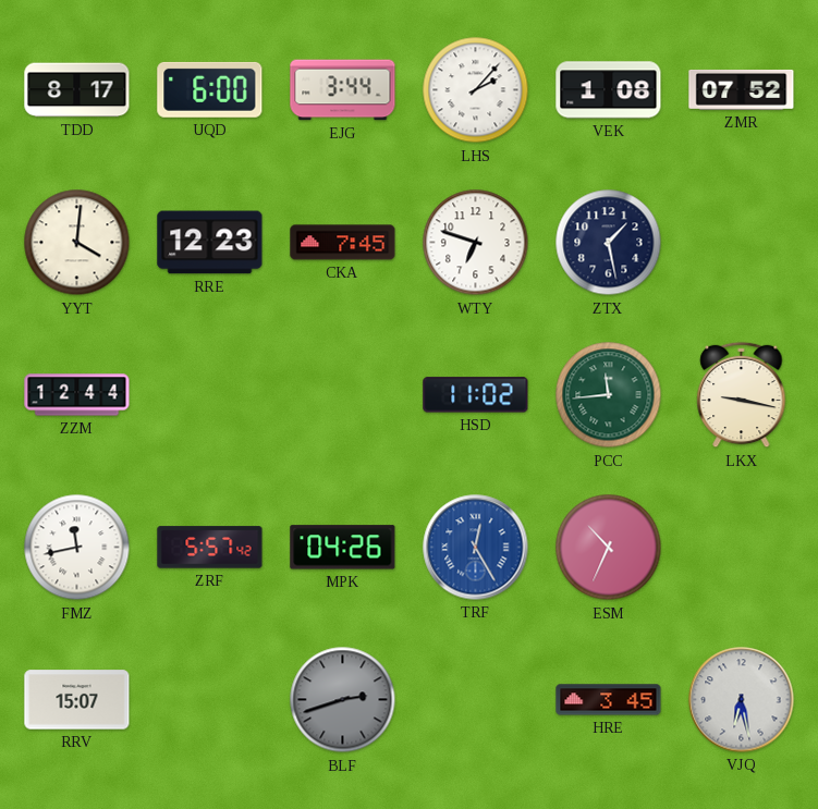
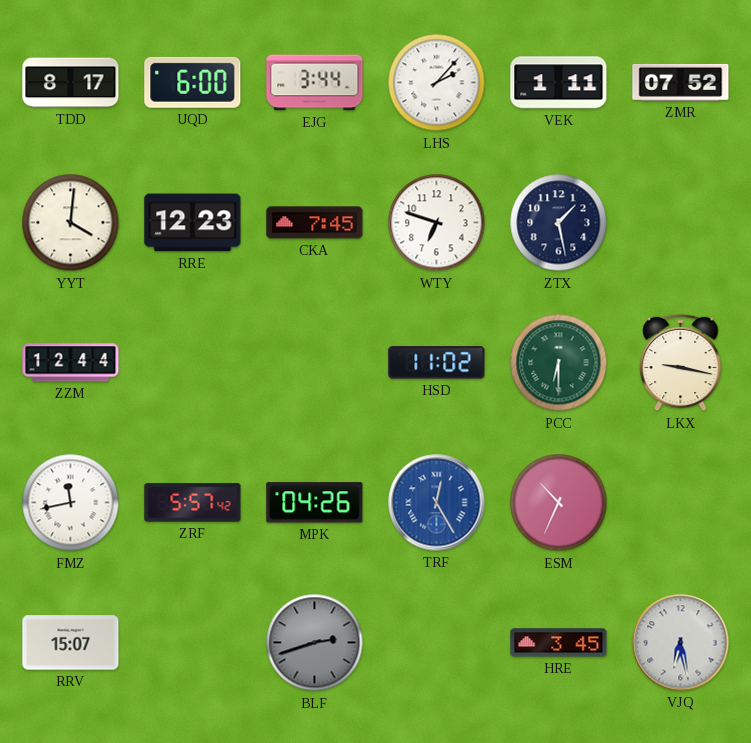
VEK: 1:08 -> 1:11
PCC: 11:44 -> 6:30
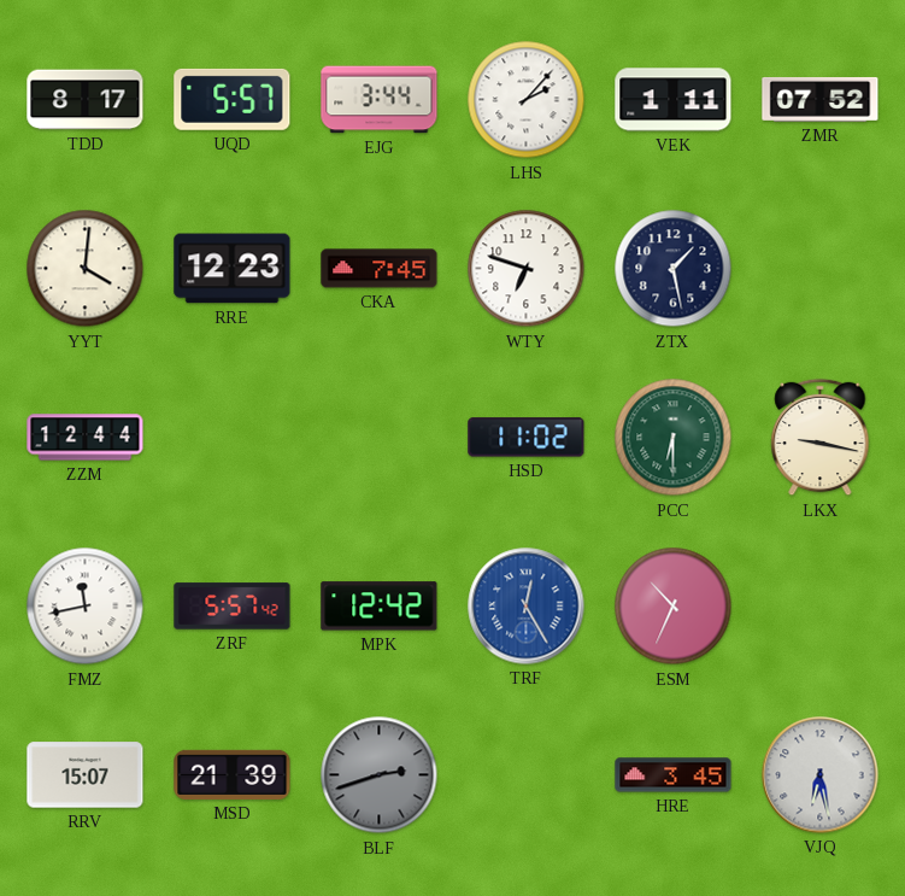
UQD: 6:00 -> 5:57
MPK: 04:26 -> 12:42
MSD: none -> 21:39
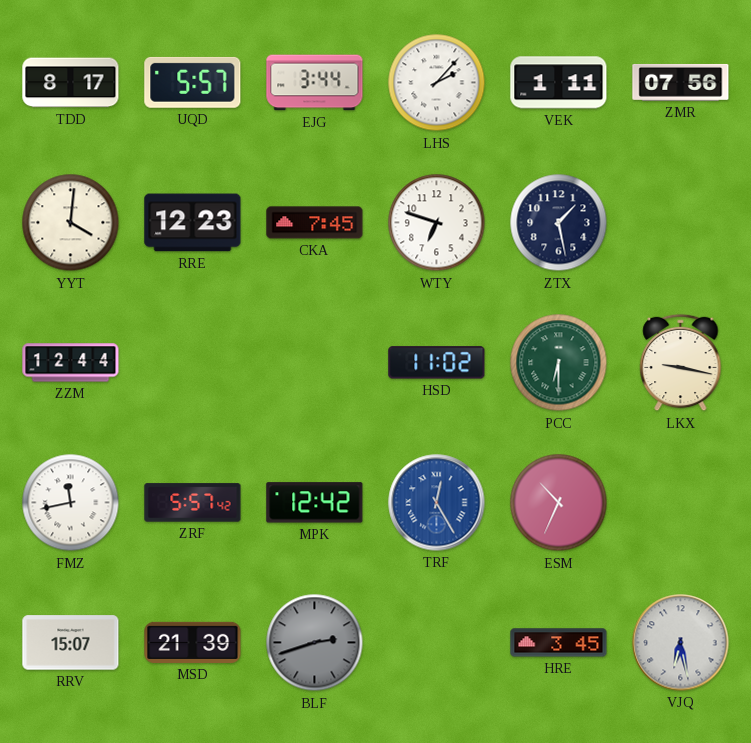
ZMR: 07:52 -> 07:56
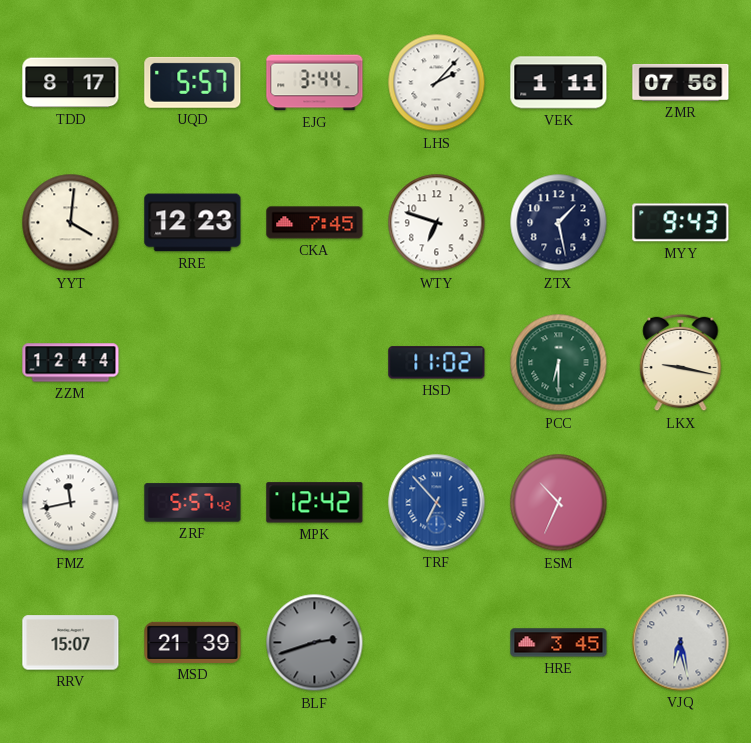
MYY: none -> 9:43
TRF: 12:25 -> 6:53
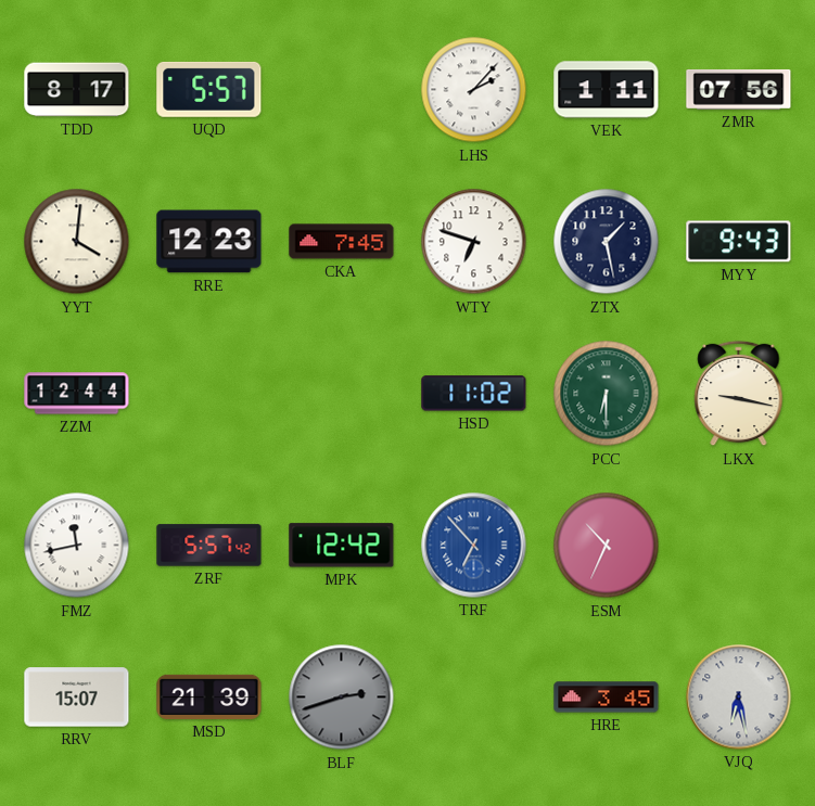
EJG: 3:44 -> none
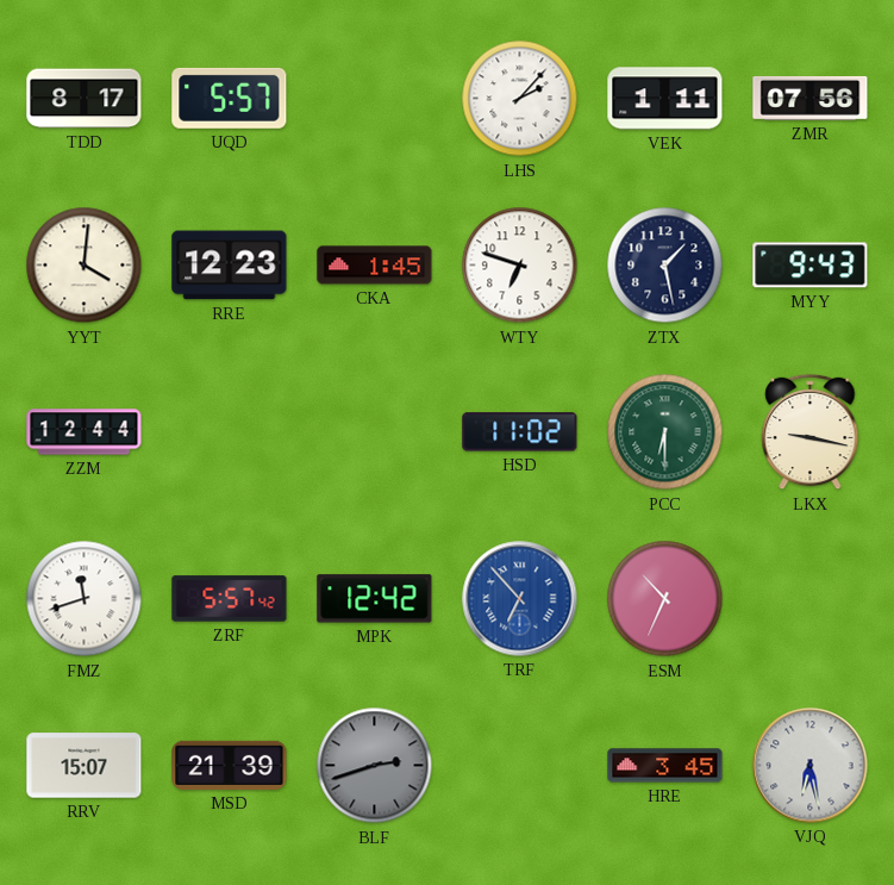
CKA: 7:45 -> 1:45
FMZ: 11:43 -> 11:42
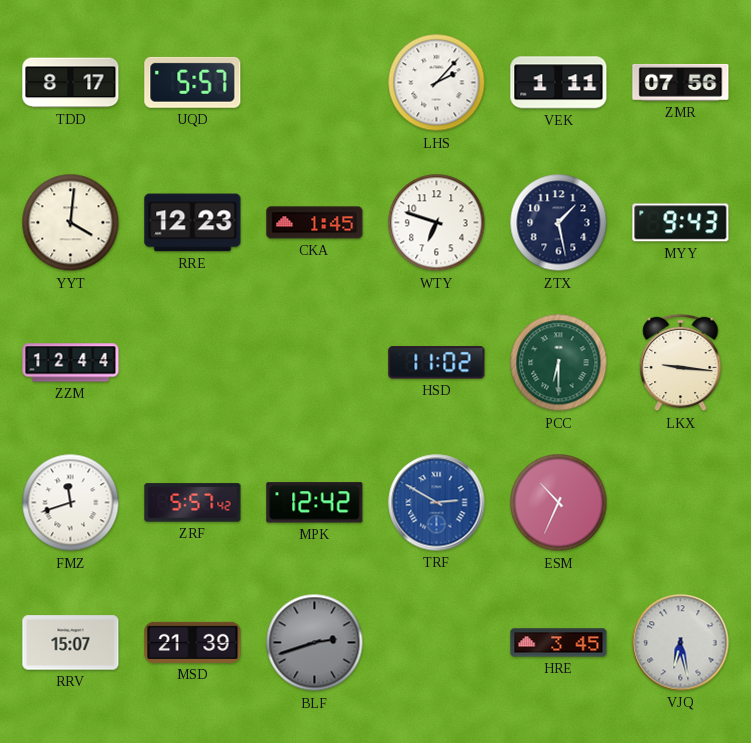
LKX: 9:17 -> 9:16
TRF: 6:53 -> 2:50
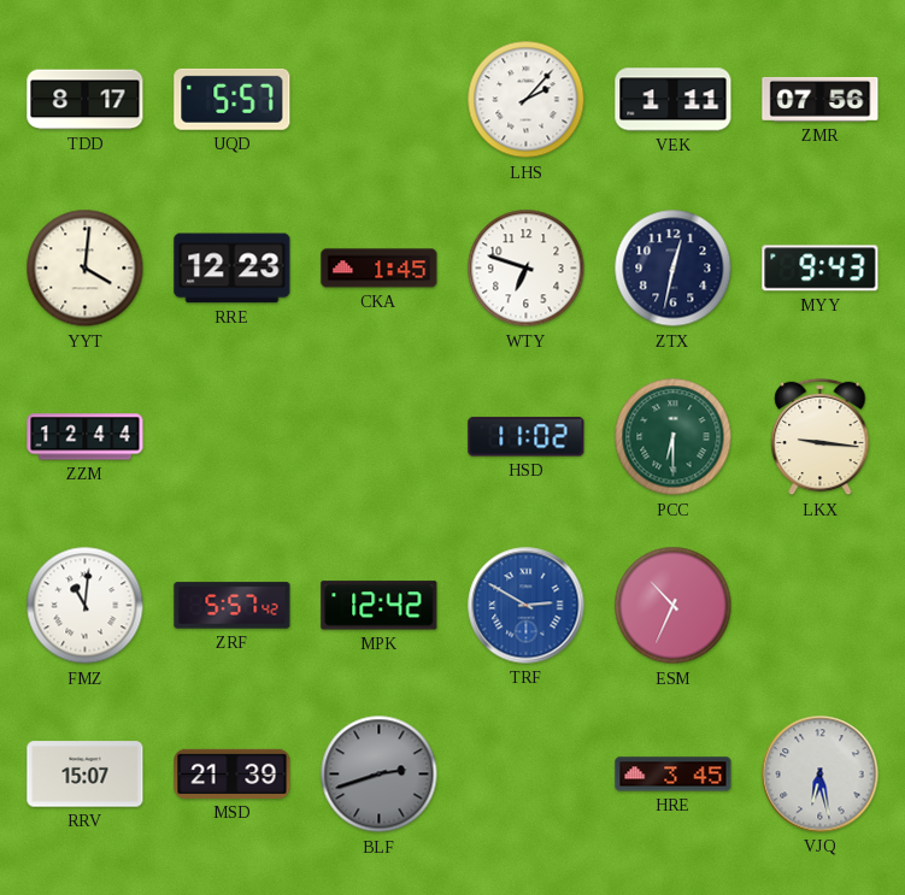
ZTX: 1:28 -> 12:32
FMZ: 11:42 -> 11:01
